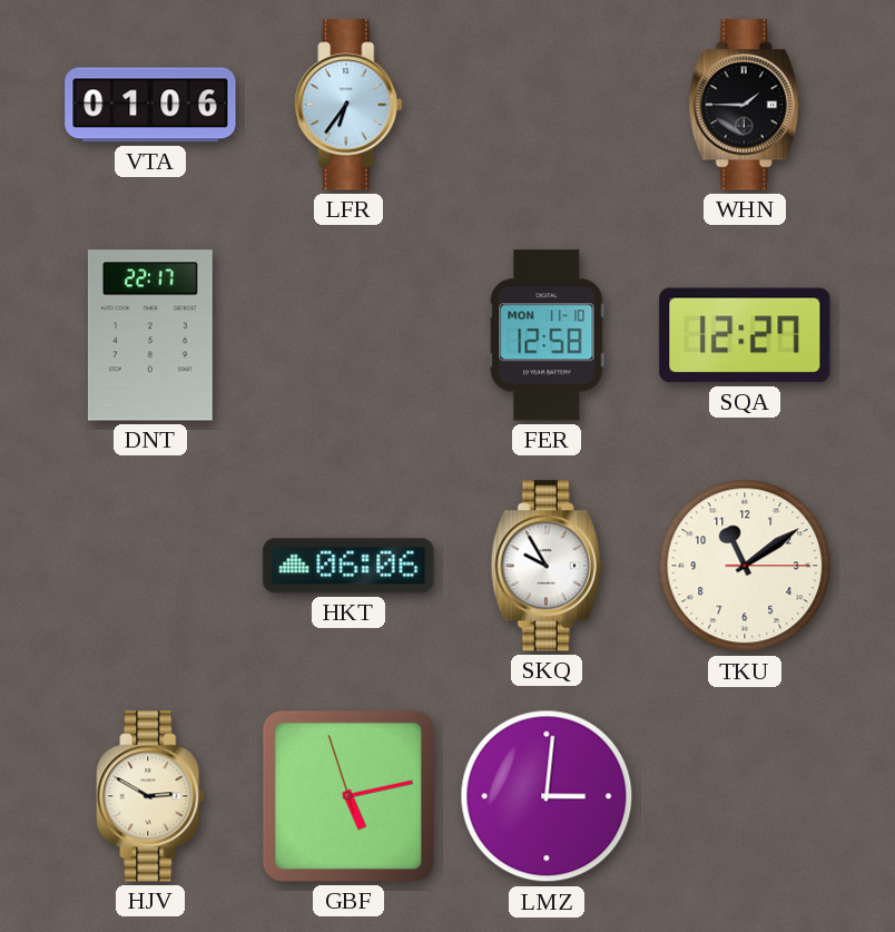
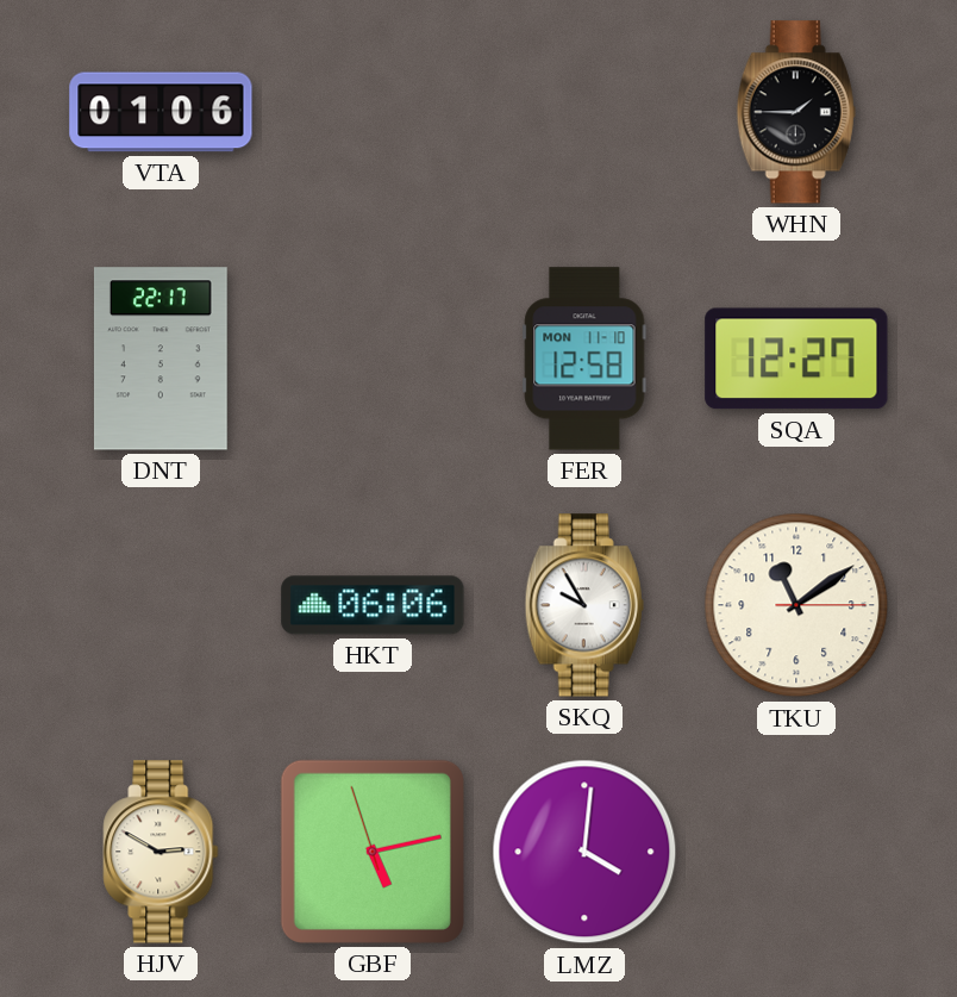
LFR: 6:36 -> none
LMZ: 3:01 -> 4:01
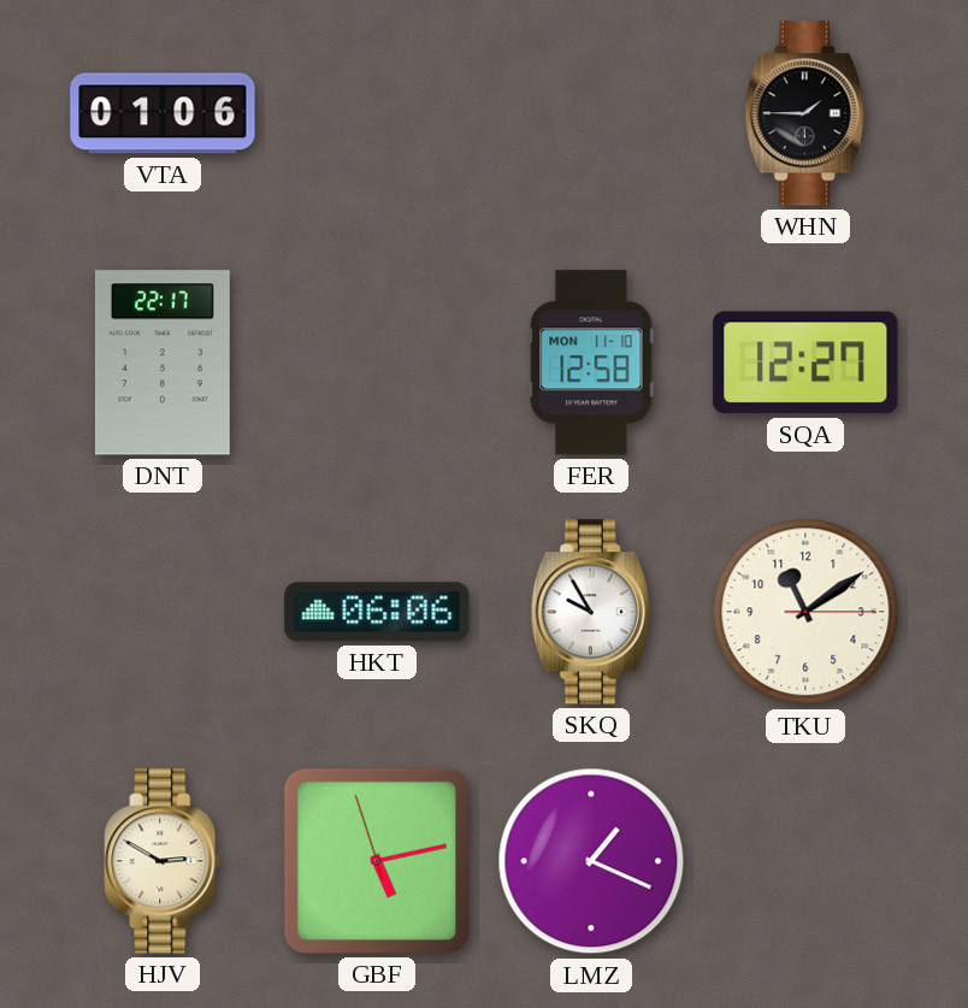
LMZ: 4:01 -> 1:19
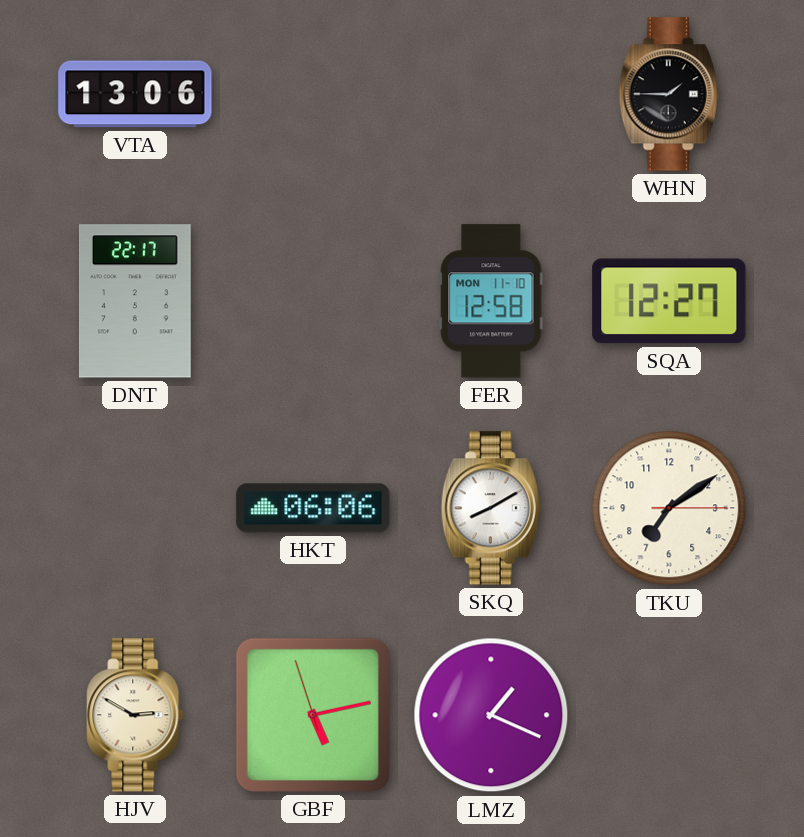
VTA: 01:06 -> 13:06
SKQ: 9:55 -> 8:10
TKU: 11:09 -> 7:09
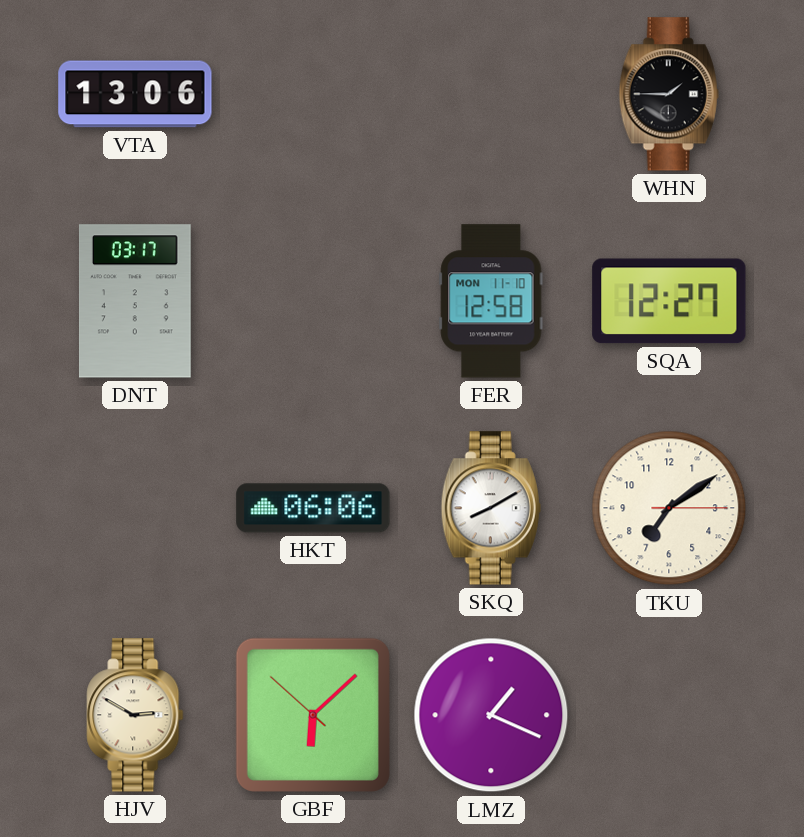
DNT: 22:17 -> 03:17
GBF: 5:12 -> 6:07
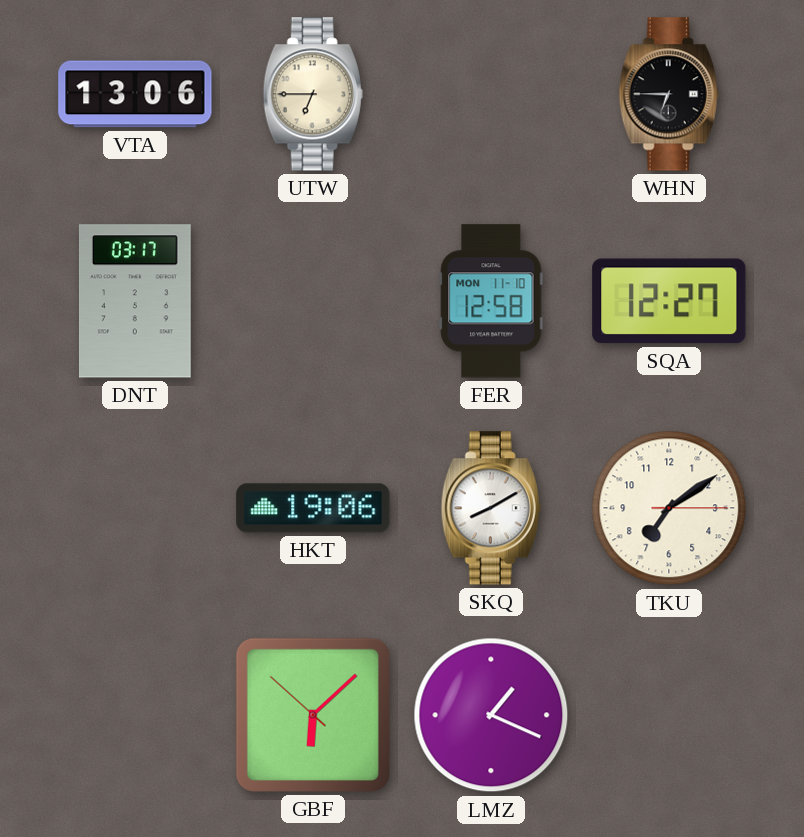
UTW: none -> 6:45
WHN: 1:45 -> 6:45
HKT: 06:06 -> 19:06
HJV: 2:50 -> none
